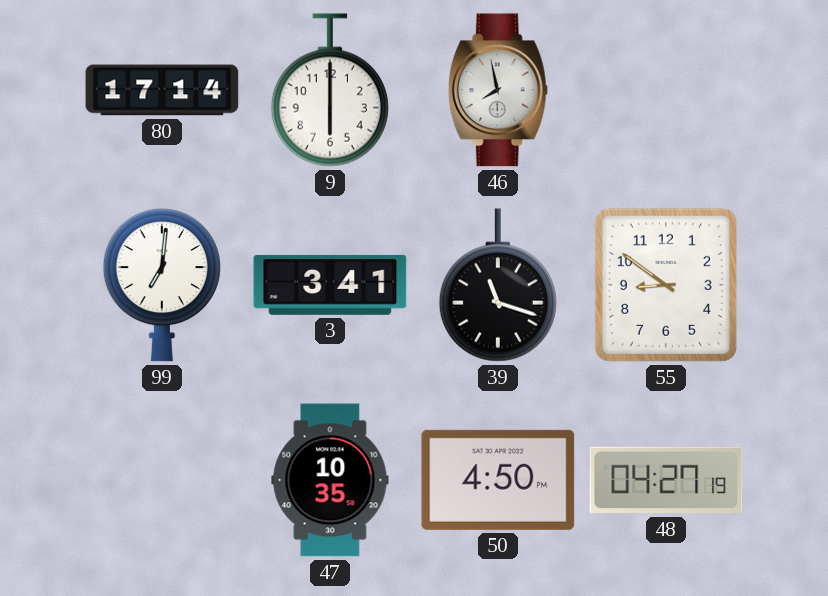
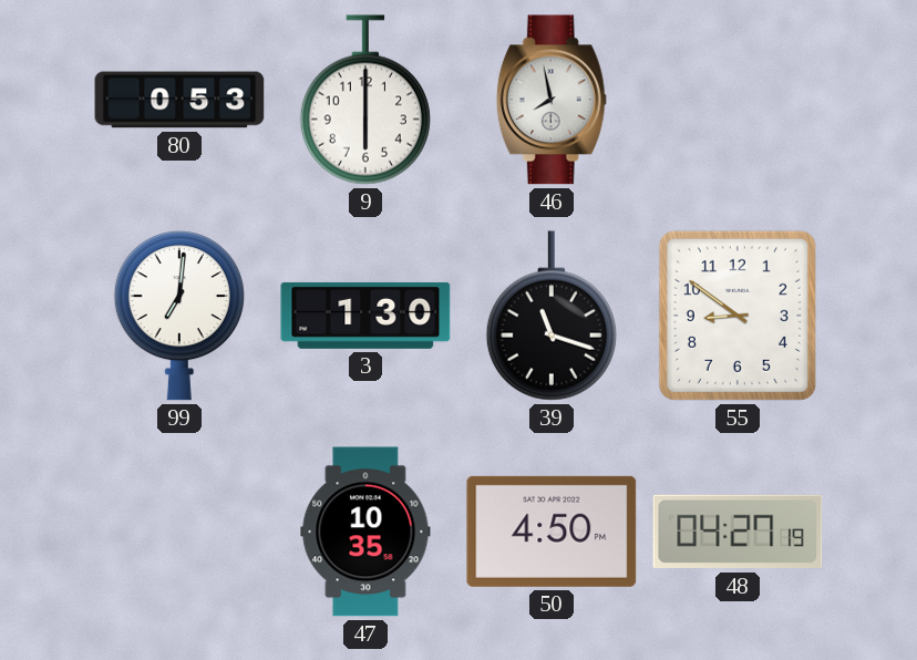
80: 17:14 -> 0:53
3: 3:41 -> 1:30
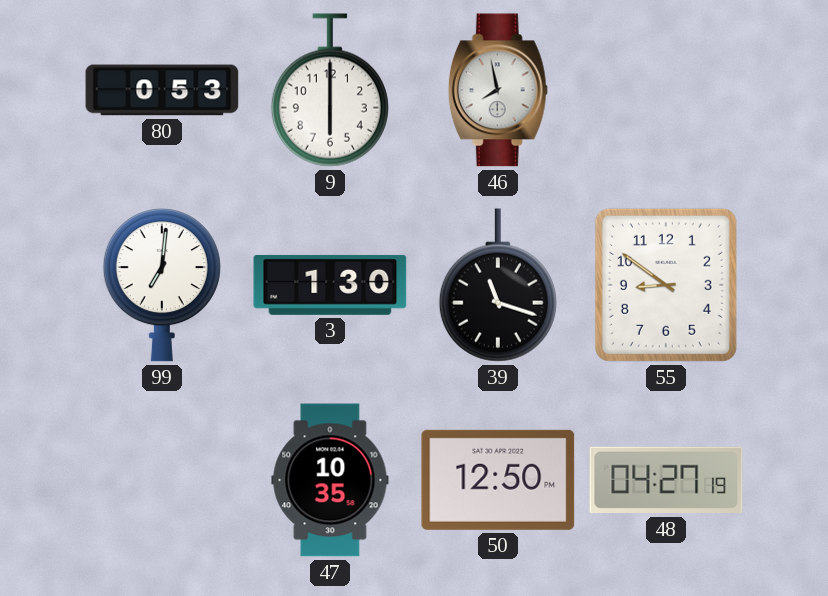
50: 4:50 -> 12:50
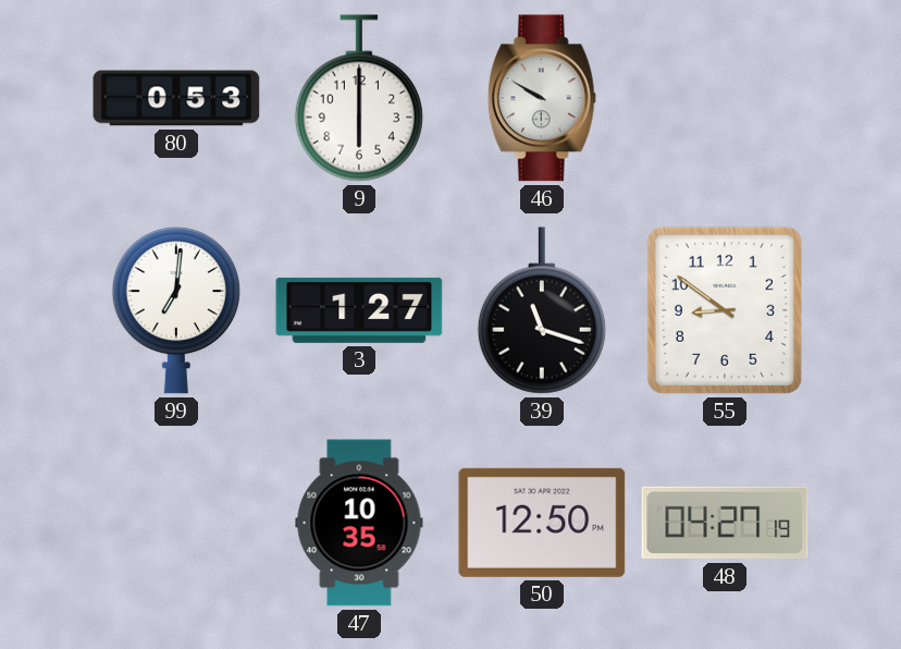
46: 7:58 -> 9:50
3: 1:30 -> 1:27
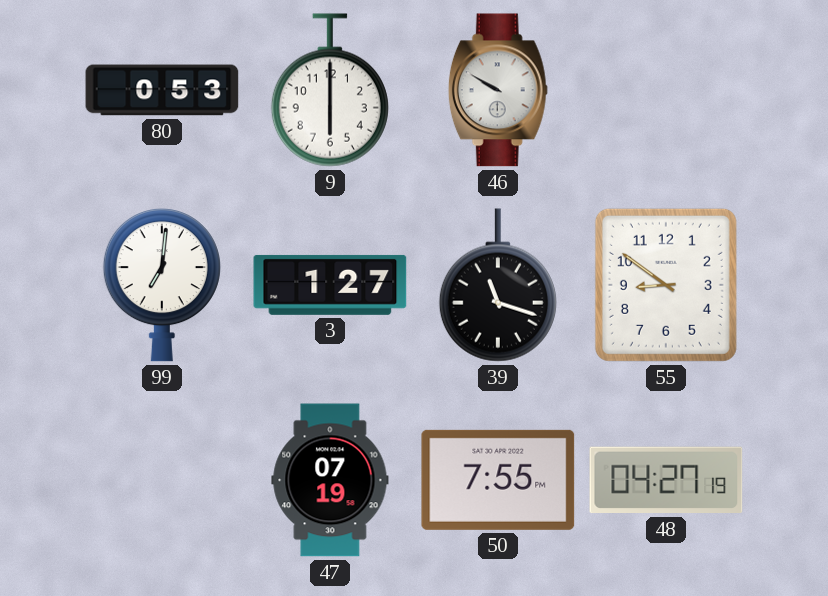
47: 10:35 -> 07:19
50: 12:50 -> 7:55
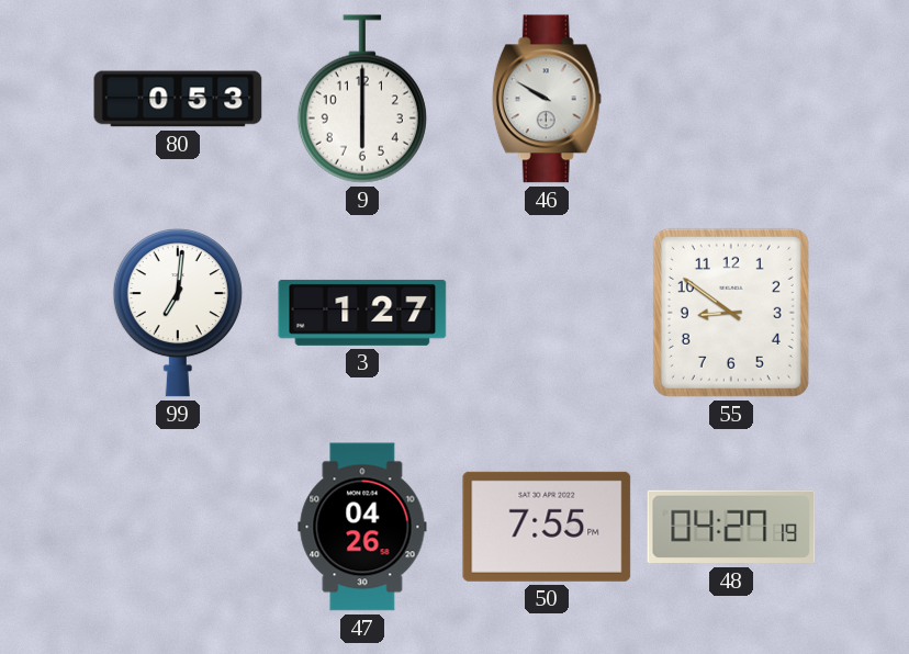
39: 11:18 -> none
47: 07:19 -> 04:26
